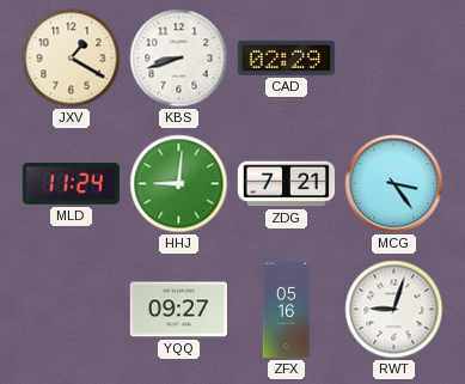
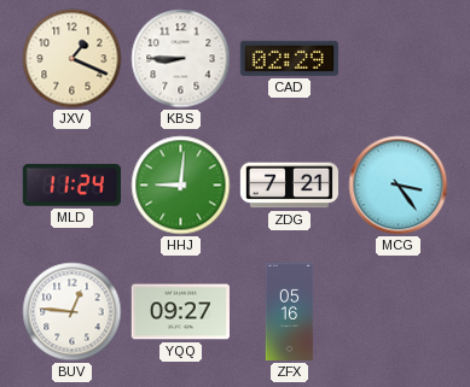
JXV: 1:20 -> 1:19
KBS: 8:42 -> 8:45
BUV: none -> 12:46
RWT: 9:03 -> none
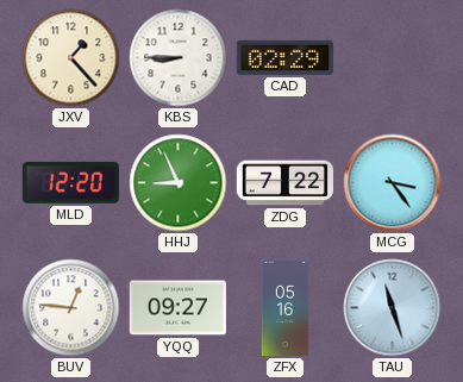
JXV: 1:19 -> 1:23
MLD: 11:24 -> 12:20
HHJ: 9:01 -> 8:56
ZDG: 7:21 -> 7:22
TAU: none -> 11:27
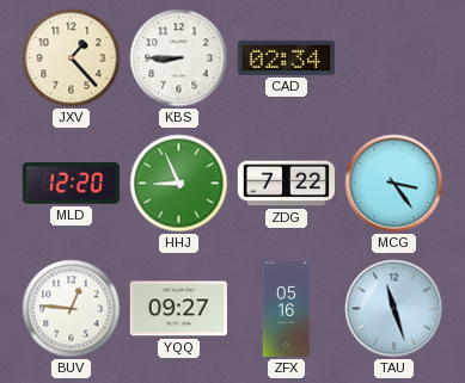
CAD: 02:29 -> 02:34
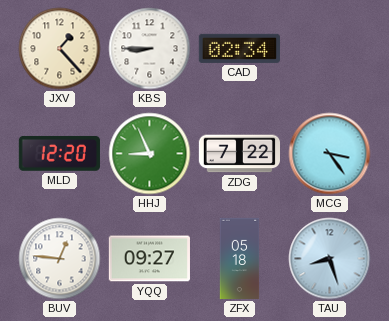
ZFX: 05:16 -> 05:18
TAU: 11:27 -> 8:27
